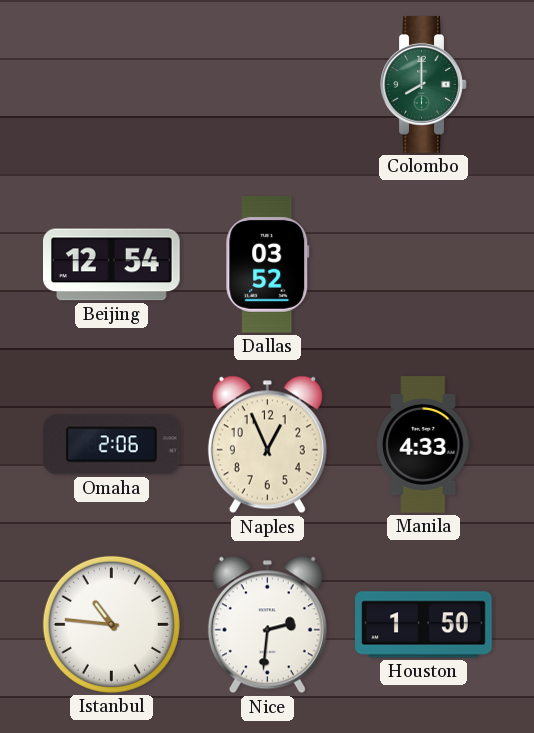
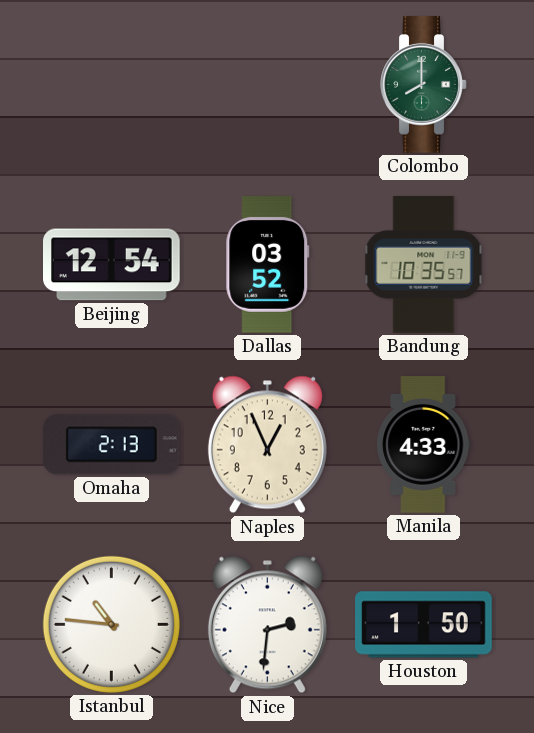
Bandung: none -> 10:35
Omaha: 2:06 -> 2:13
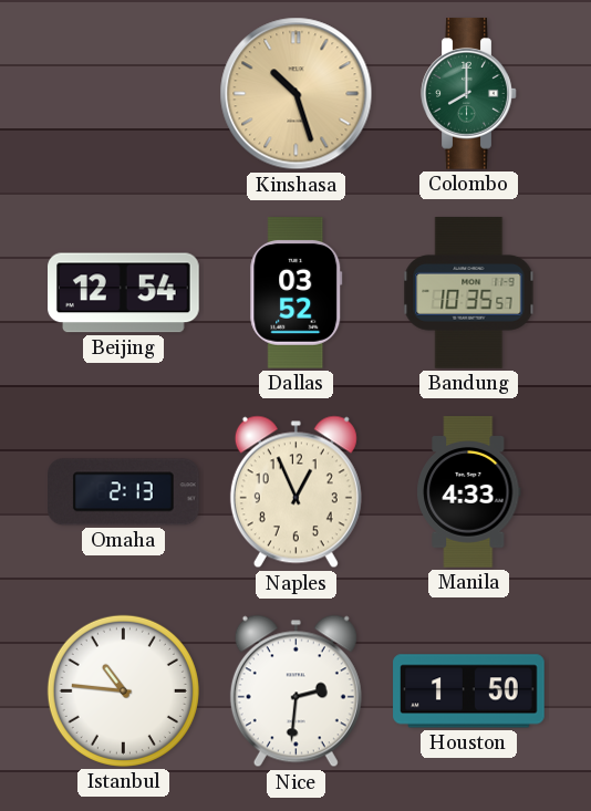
Kinshasa: none -> 10:27
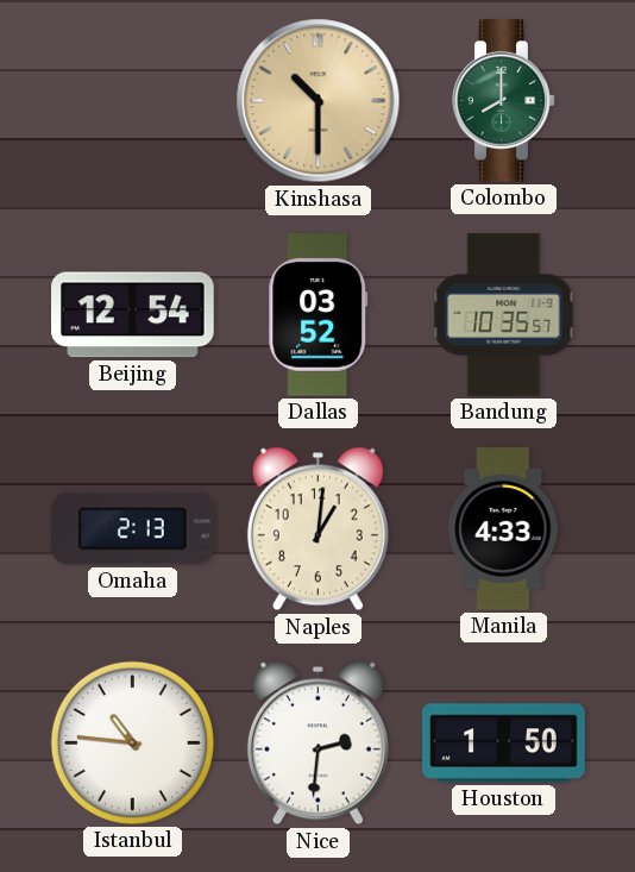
Kinshasa: 10:27 -> 10:30
Naples: 12:56 -> 1:01
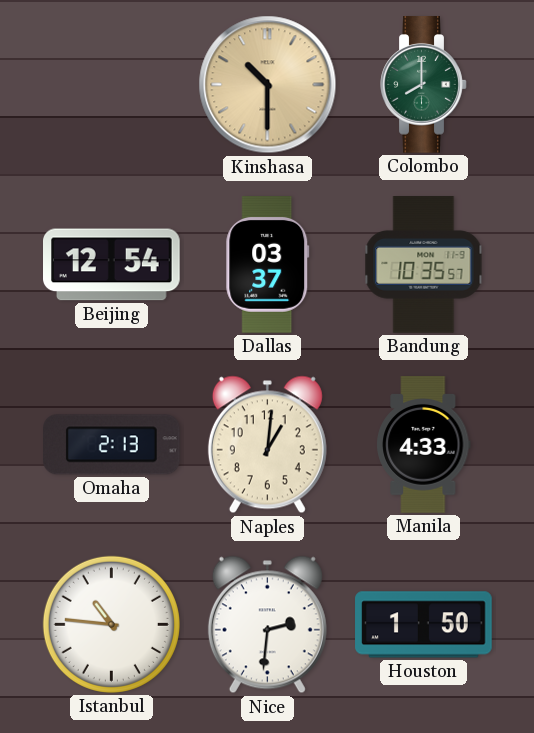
Dallas: 03:52 -> 03:37
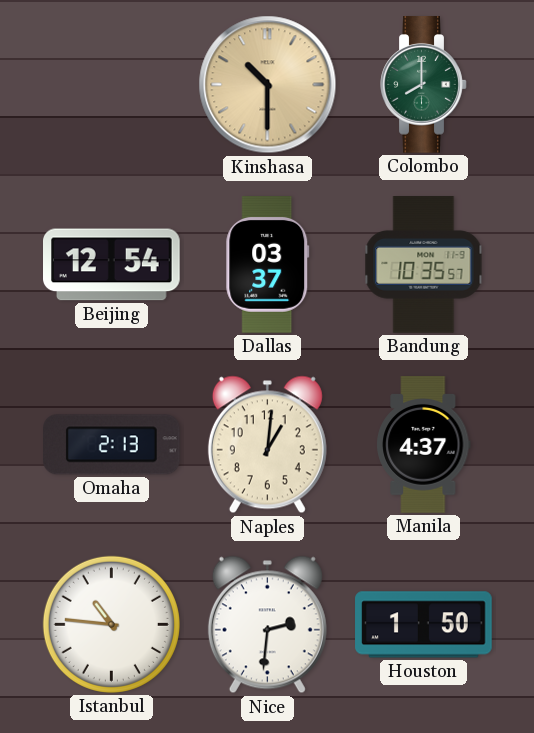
Manila: 4:33 -> 4:37
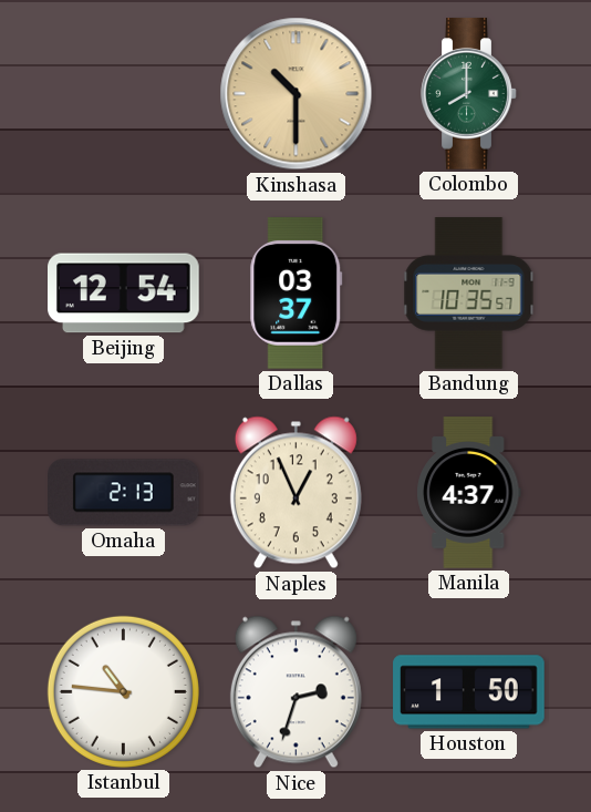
Naples: 1:01 -> 12:56
Nice: 2:31 -> 2:33
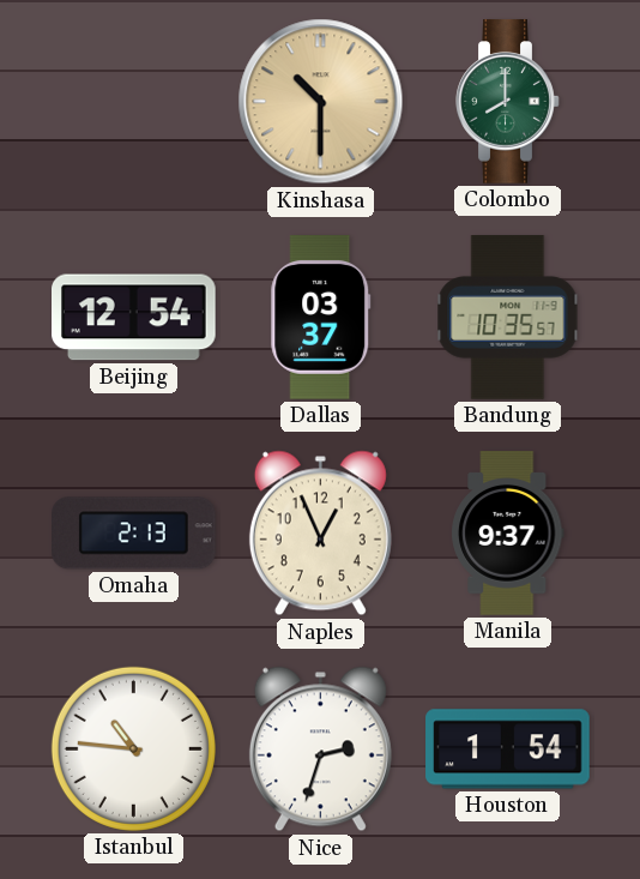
Manila: 4:37 -> 9:37
Houston: 1:50 -> 1:54
